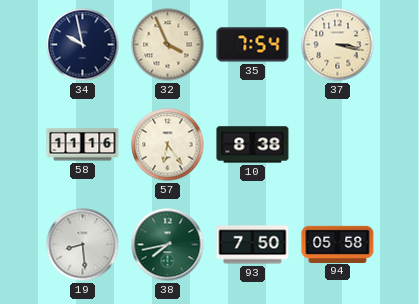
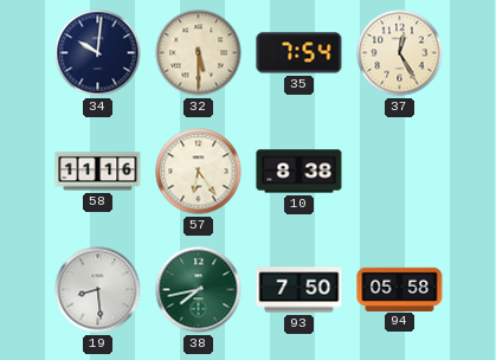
34: 9:58 -> 10:01
32: 3:56 -> 5:30
37: 3:17 -> 12:25
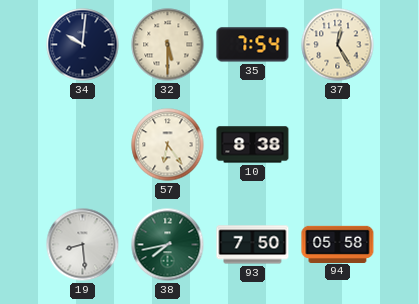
58: 11:16 -> none
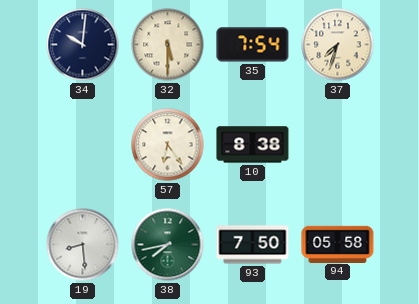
37: 12:25 -> 7:33
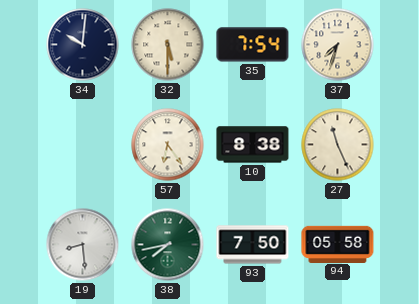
27: none -> 11:26
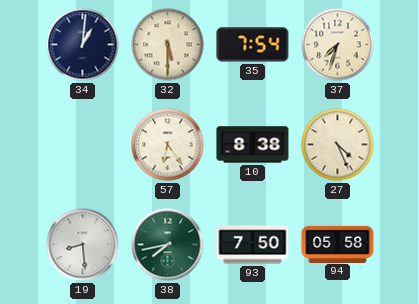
34: 10:01 -> 1:01
27: 11:26 -> 4:26
